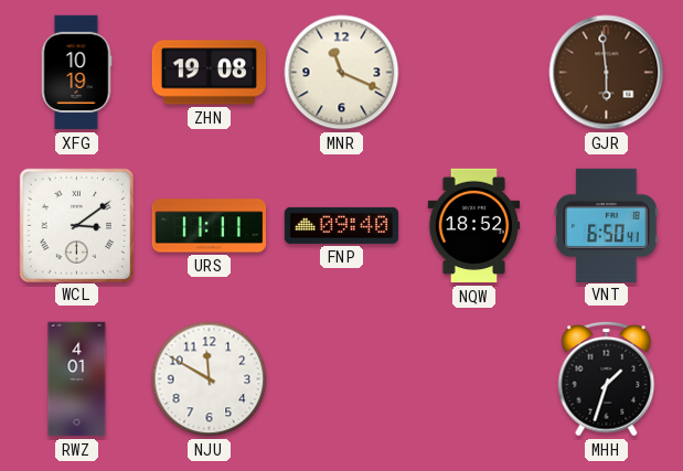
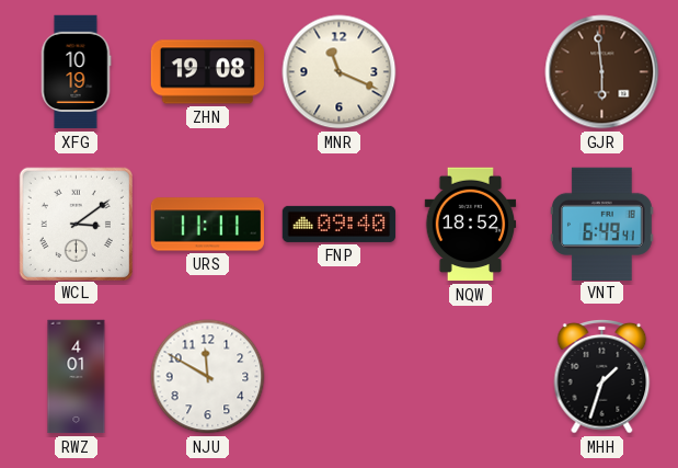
VNT: 6:50 -> 6:49
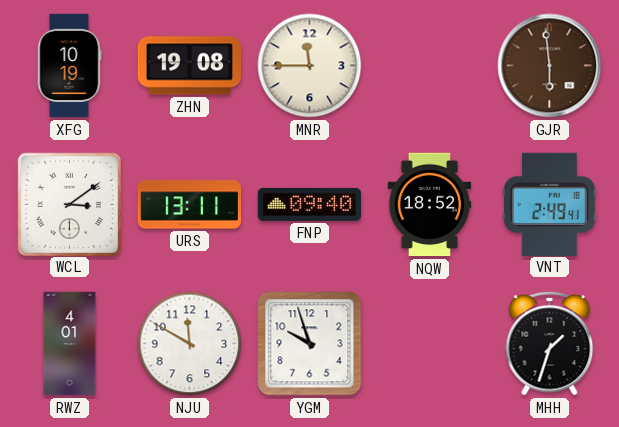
MNR: 11:19 -> 11:45
URS: 11:11 -> 13:11
VNT: 6:49 -> 2:49
YGM: none -> 9:57
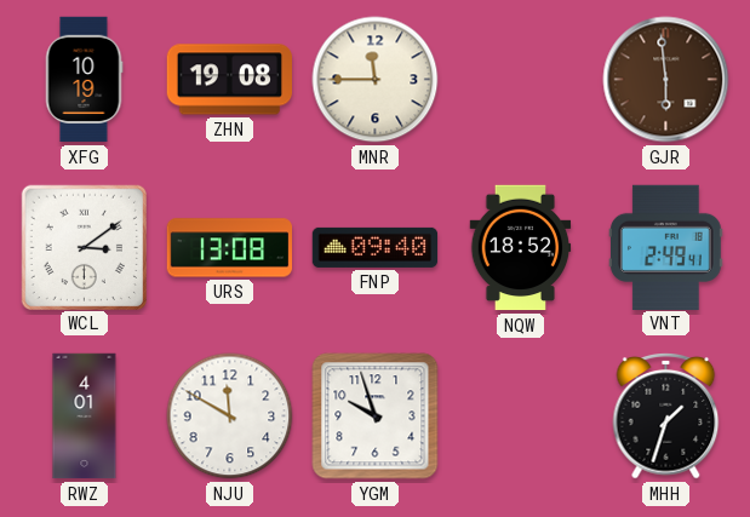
URS: 13:11 -> 13:08
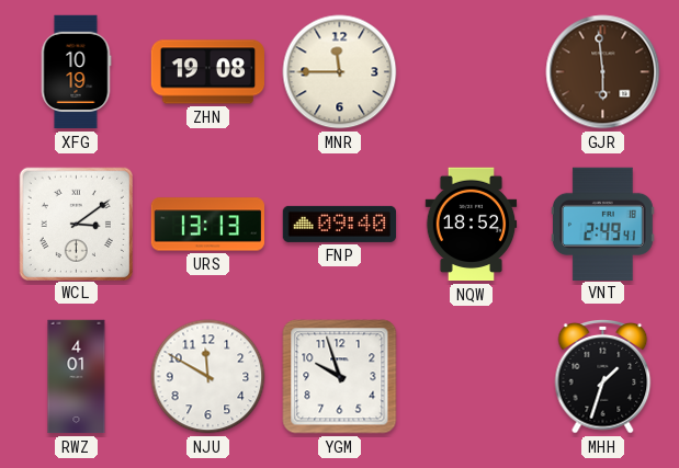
URS: 13:08 -> 13:13
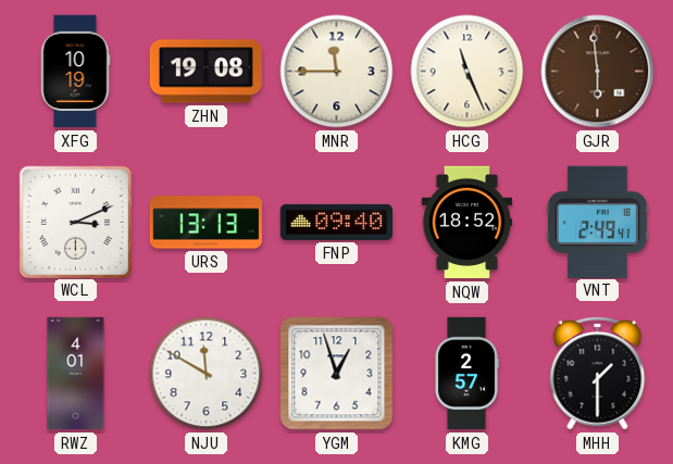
HCG: none -> 11:26
WCL: 3:09 -> 3:11
YGM: 9:57 -> 12:57
KMG: none -> 2:57
MHH: 1:33 -> 1:30
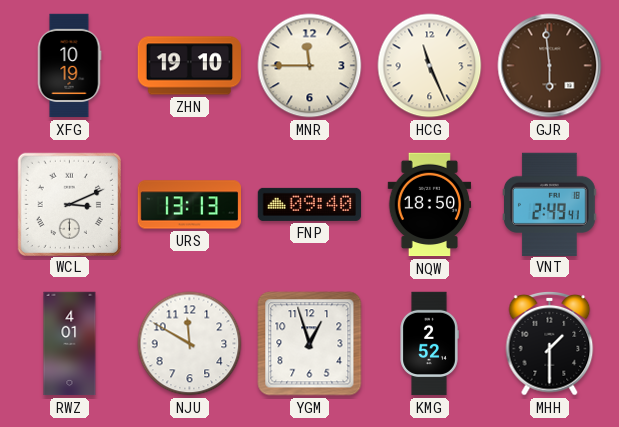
ZHN: 19:08 -> 19:10
NQW: 18:52 -> 18:50
KMG: 2:57 -> 2:52
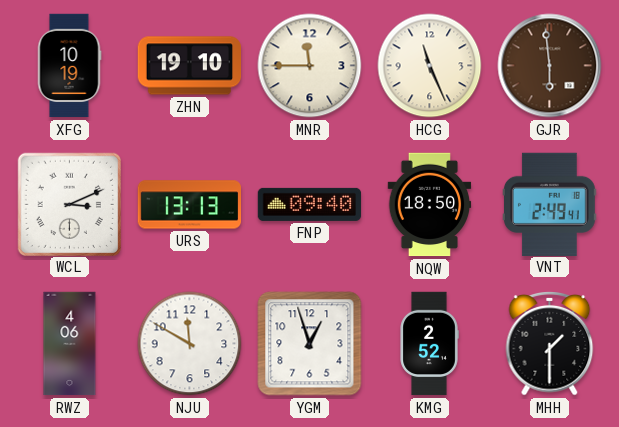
RWZ: 4:01 -> 4:06
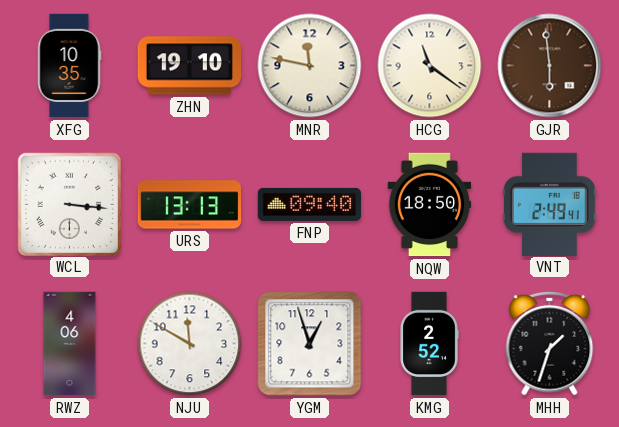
XFG: 10:19 -> 10:35
MNR: 11:45 -> 11:47
HCG: 11:26 -> 11:21
WCL: 3:11 -> 3:16
MHH: 1:30 -> 1:33
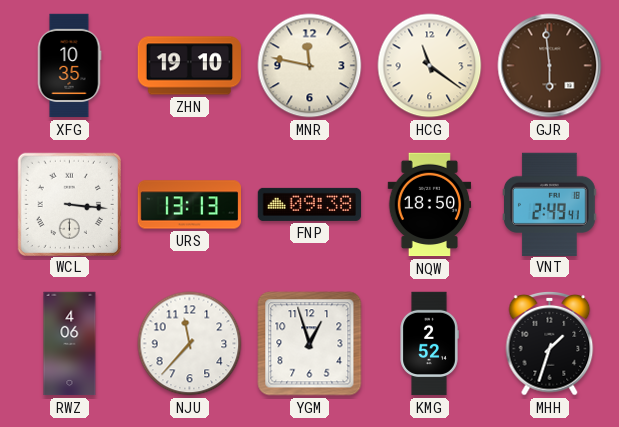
FNP: 09:40 -> 09:38
NJU: 11:50 -> 11:37
